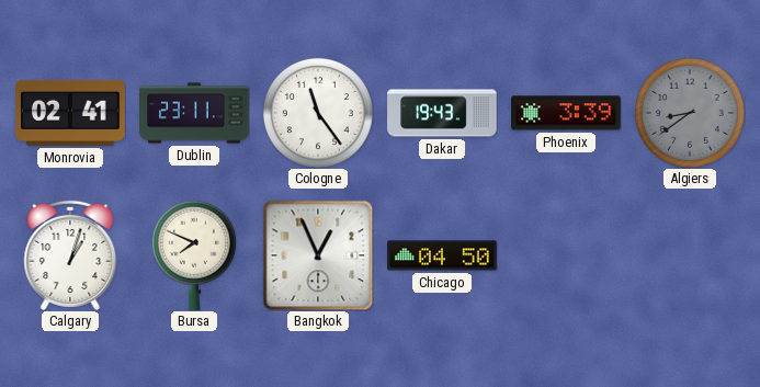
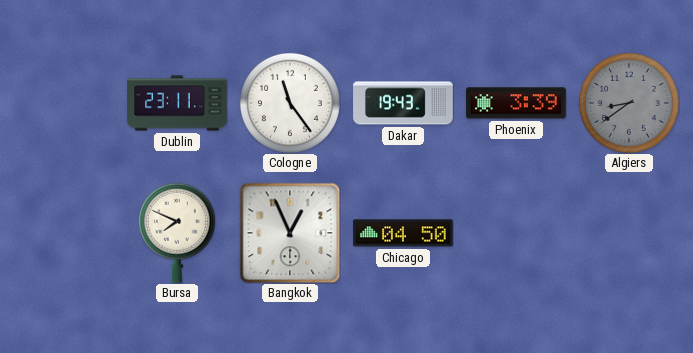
Monrovia: 02:41 -> none
Calgary: 1:03 -> none
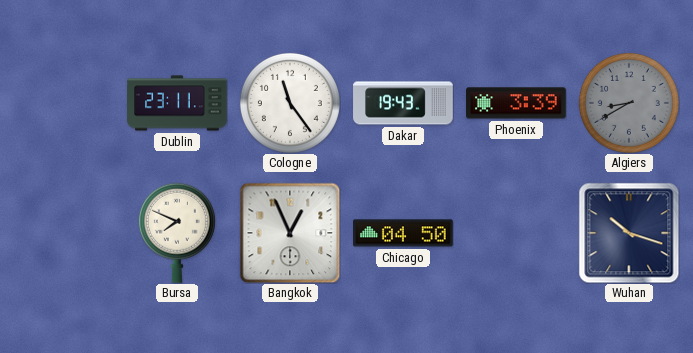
Algiers: 8:39 -> 8:40
Wuhan: none -> 10:18
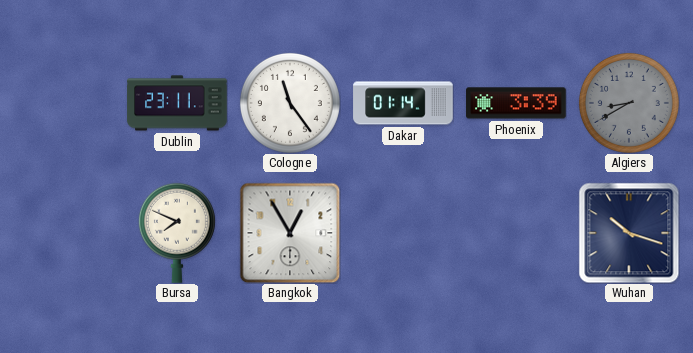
Dakar: 19:43 -> 01:14
Bangkok: 12:56 -> 12:55
Chicago: 04:50 -> none
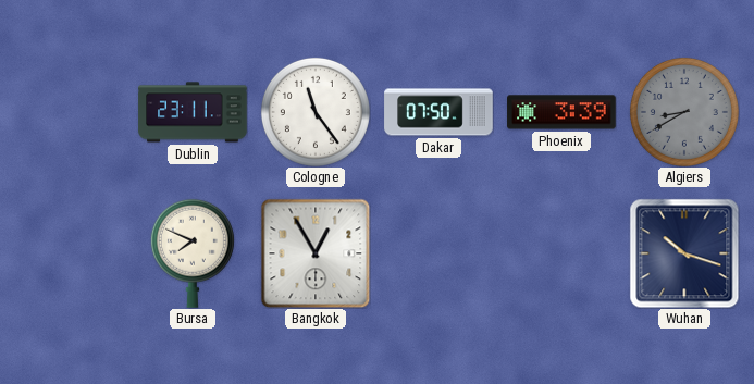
Dakar: 01:14 -> 07:50
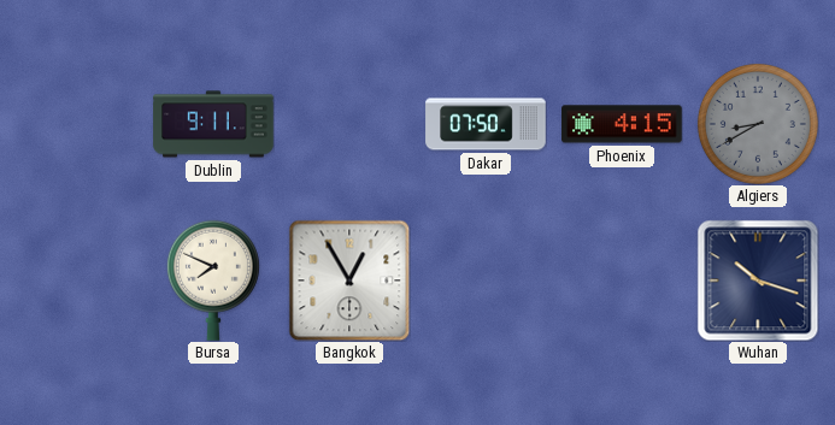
Dublin: 23:11 -> 9:11
Cologne: 11:24 -> none
Phoenix: 3:39 -> 4:15
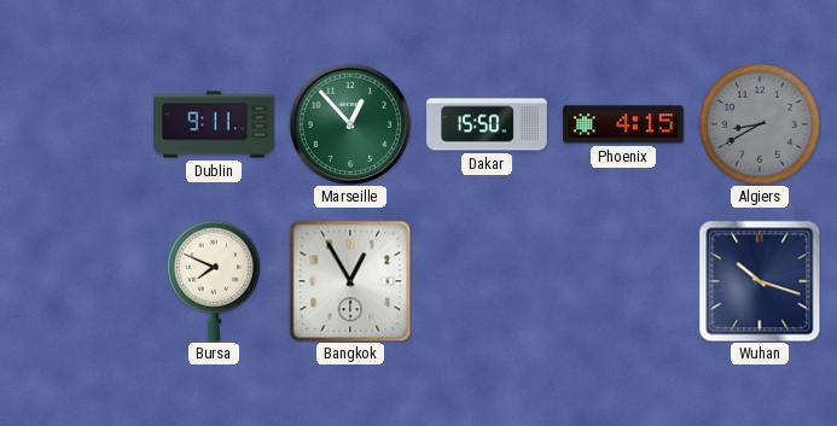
Marseille: none -> 12:53
Dakar: 07:50 -> 15:50
